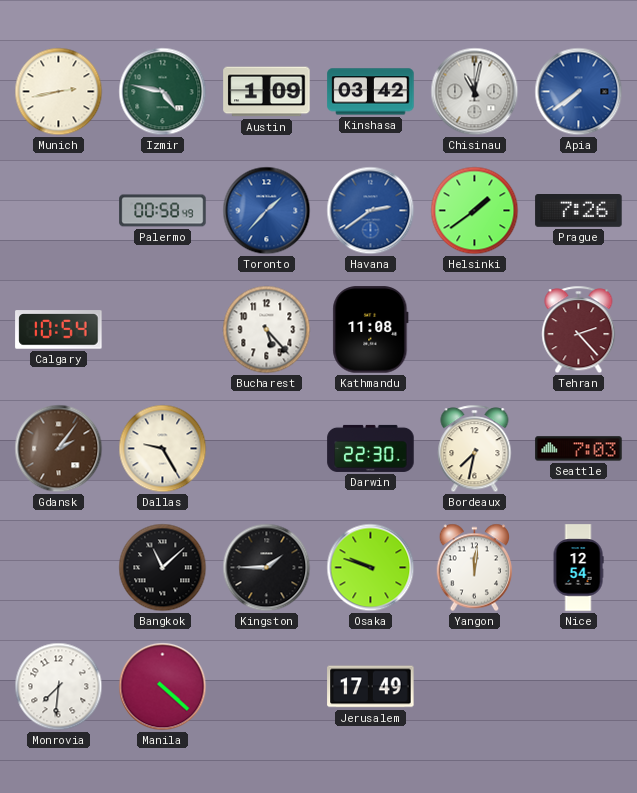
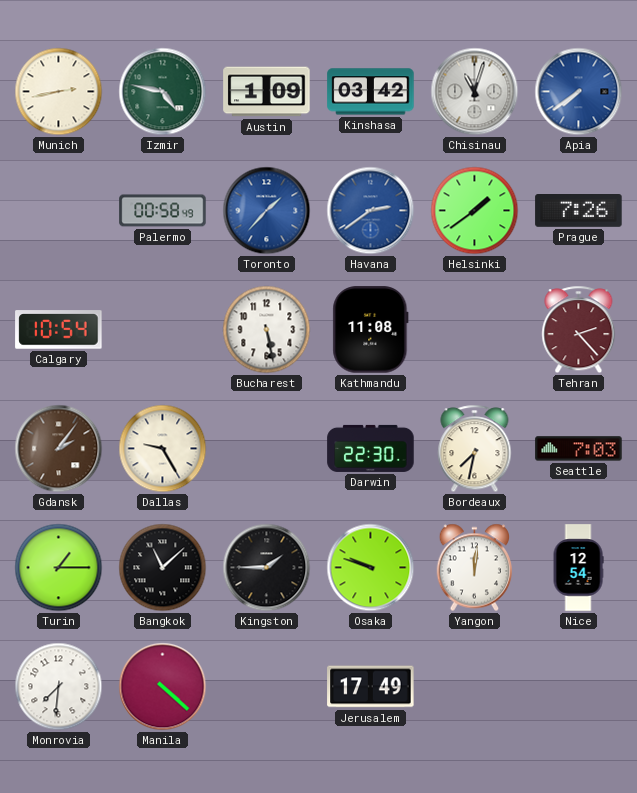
Chisinau: 11:02 -> 11:03
Bucharest: 5:23 -> 5:28
Turin: none -> 1:15
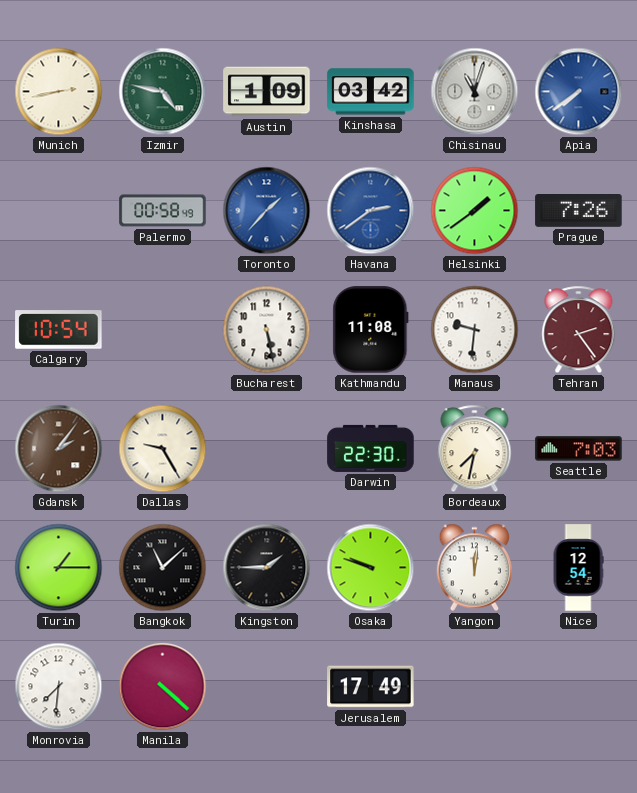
Manaus: none -> 9:31
Tehran: 2:23 -> 2:24
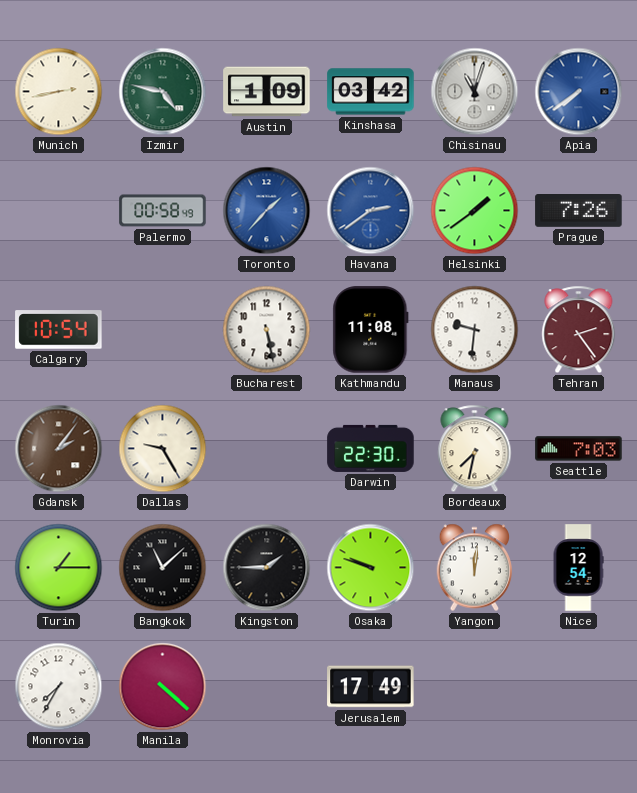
Monrovia: 7:31 -> 7:35
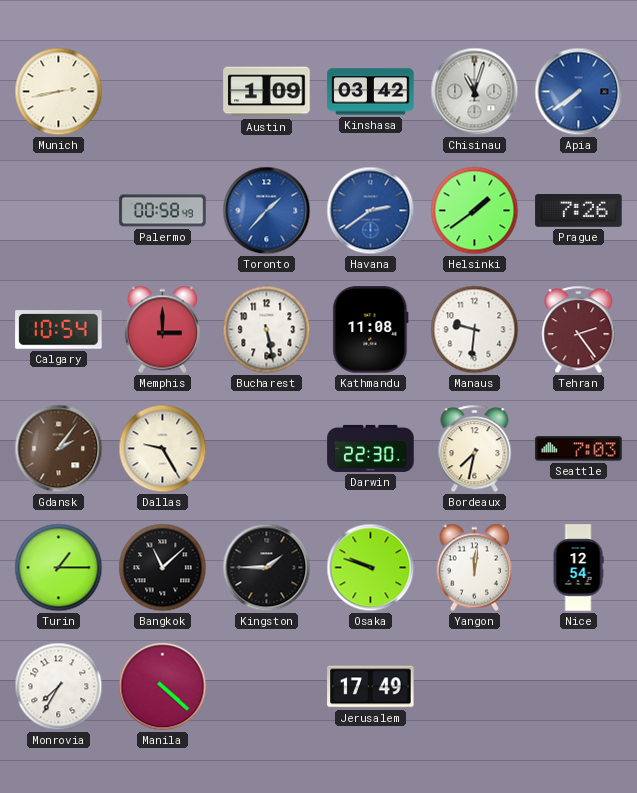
Izmir: 4:47 -> none
Memphis: none -> 3:00
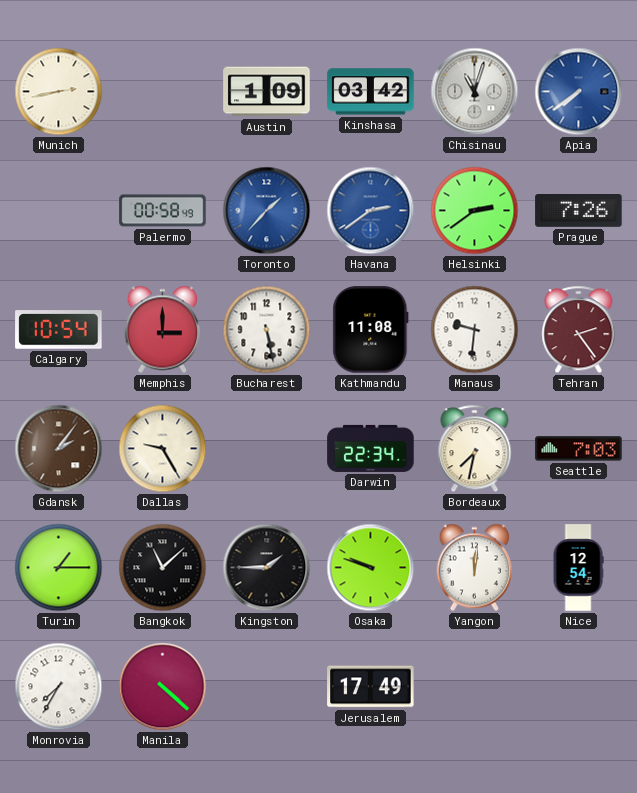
Helsinki: 1:39 -> 2:39
Darwin: 22:30 -> 22:34
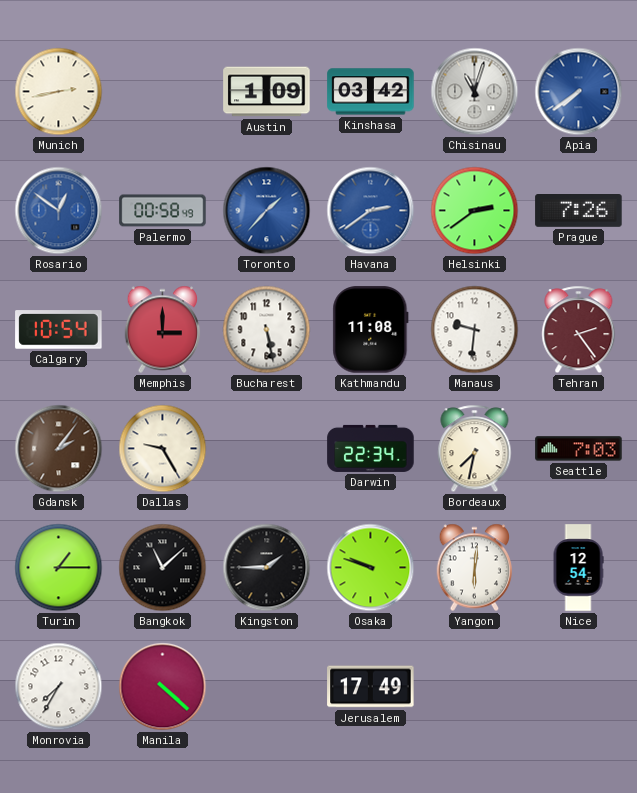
Rosario: none -> 12:51
Yangon: 12:01 -> 6:01
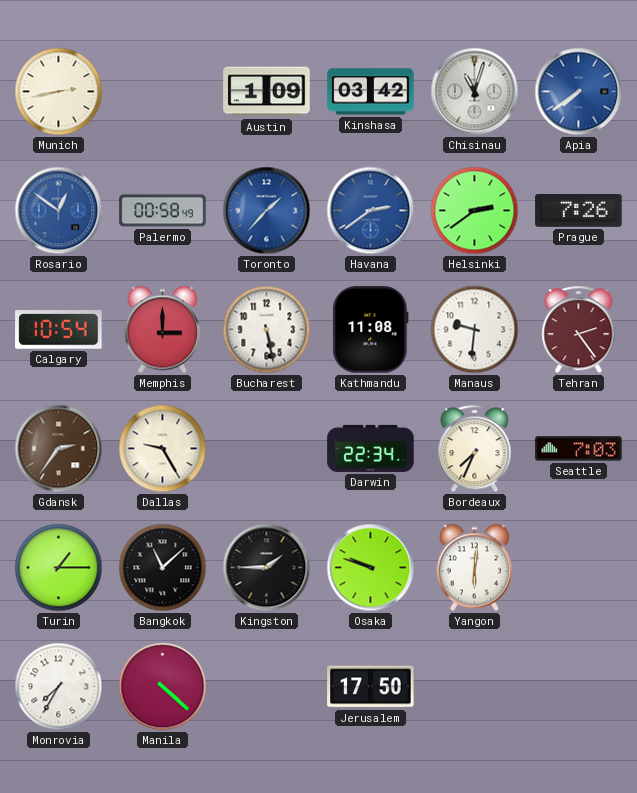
Gdansk: 2:06 -> 2:36
Bordeaux: 7:32 -> 7:34
Nice: 12:54 -> none
Jerusalem: 17:49 -> 17:50
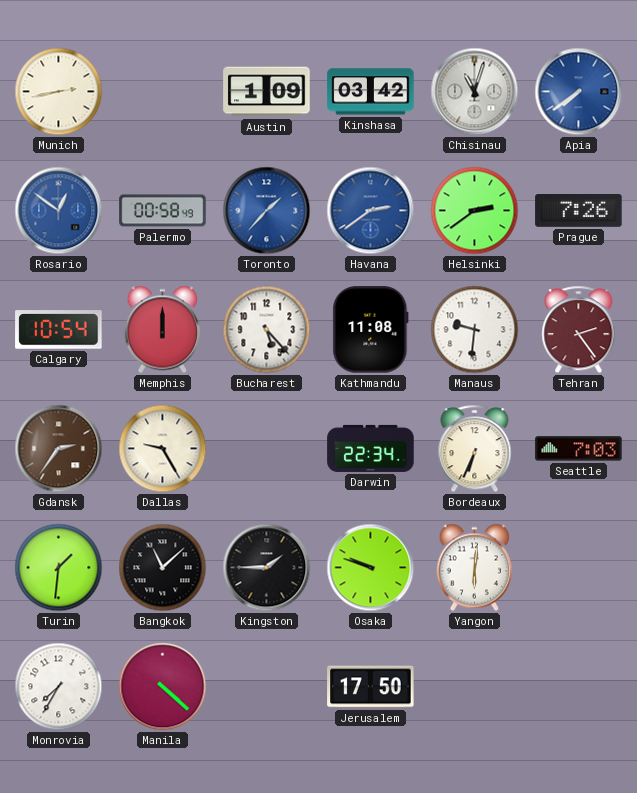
Memphis: 3:00 -> 12:00
Bucharest: 5:28 -> 5:23
Bordeaux: 7:34 -> 6:34
Turin: 1:15 -> 1:31
